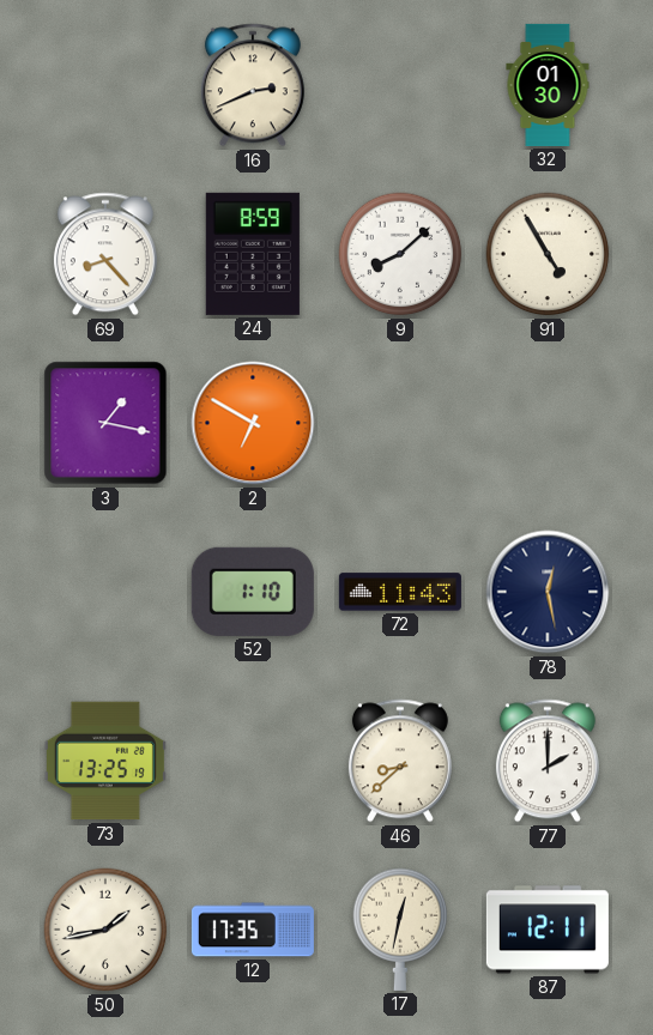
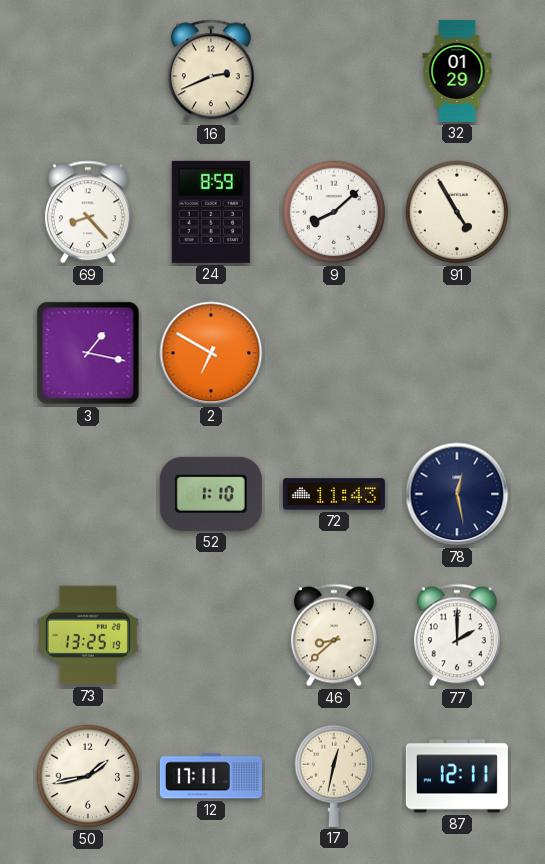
32: 01:30 -> 01:29
12: 17:35 -> 17:11
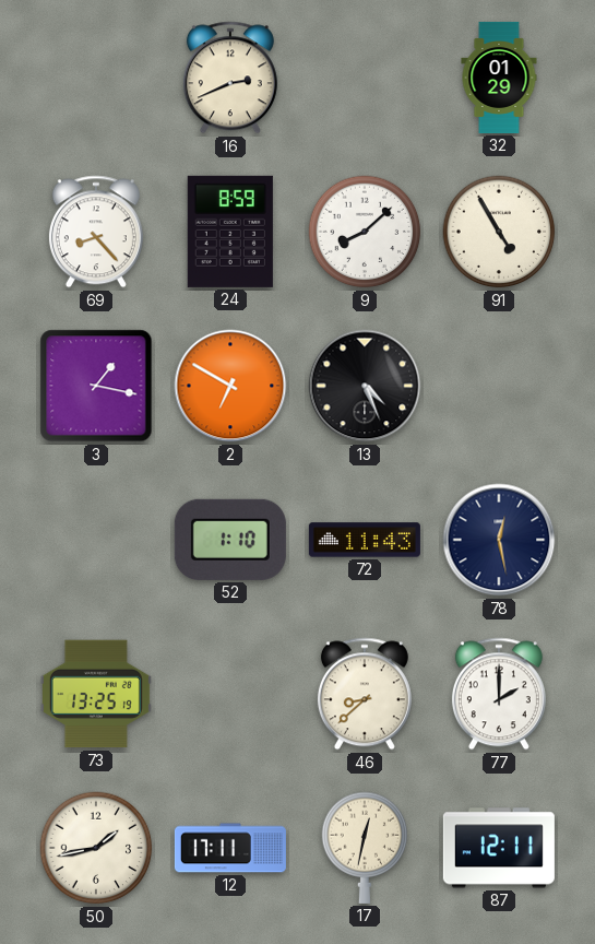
13: none -> 4:26
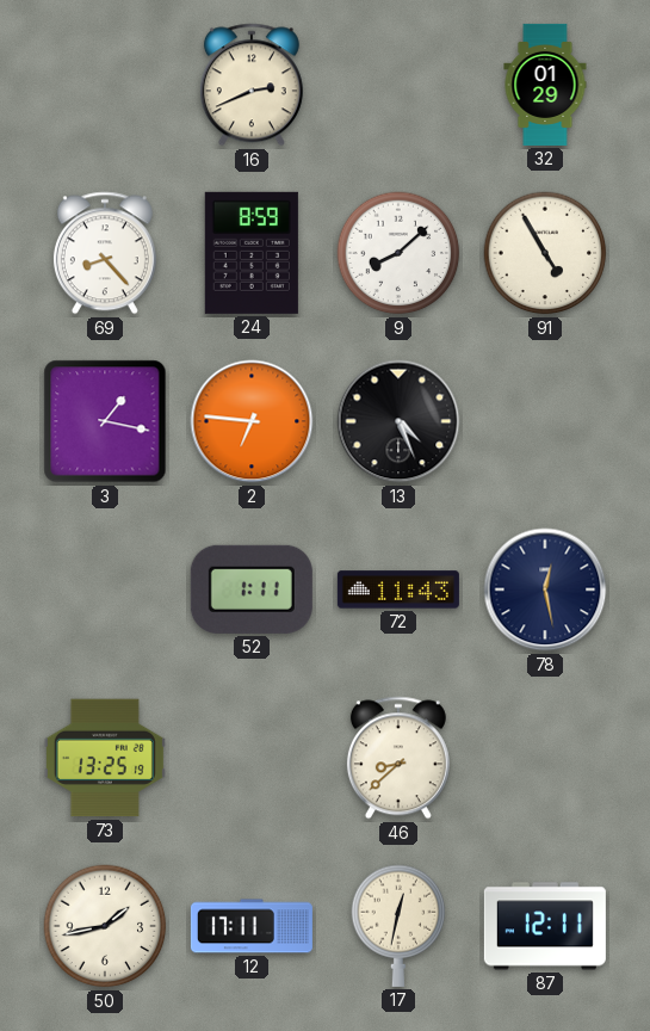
2: 6:50 -> 6:46
52: 1:10 -> 1:11
77: 2:00 -> none
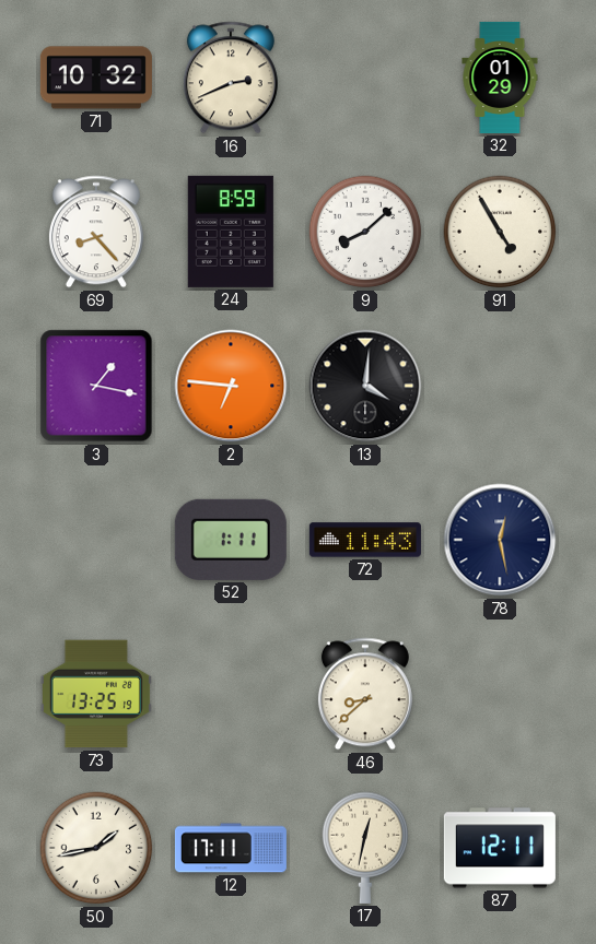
71: none -> 10:32
13: 4:26 -> 4:01
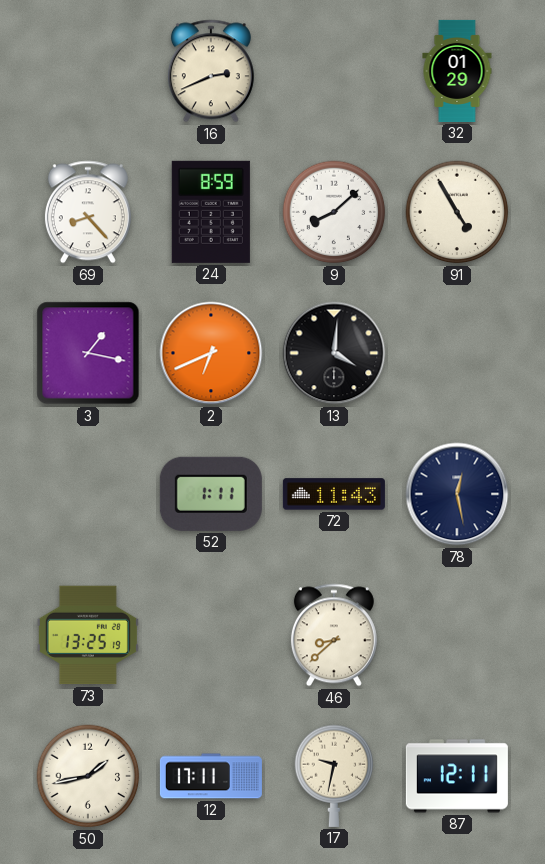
71: 10:32 -> none
2: 6:46 -> 6:41
17: 12:32 -> 9:32
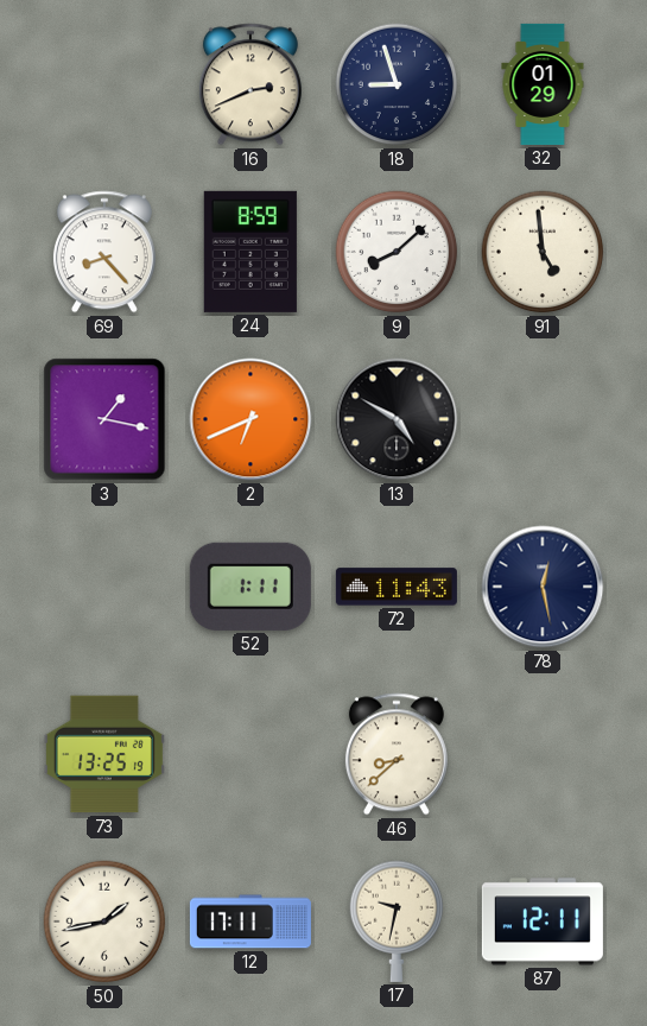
18: none -> 8:57
91: 4:55 -> 4:59
13: 4:01 -> 4:50
